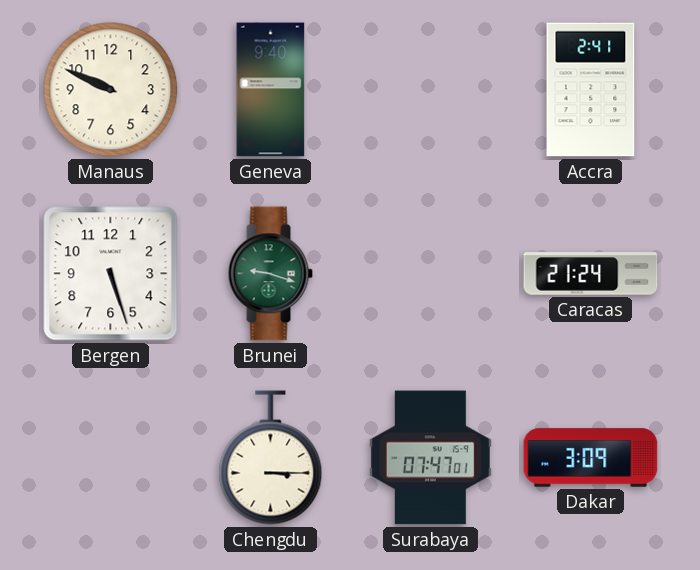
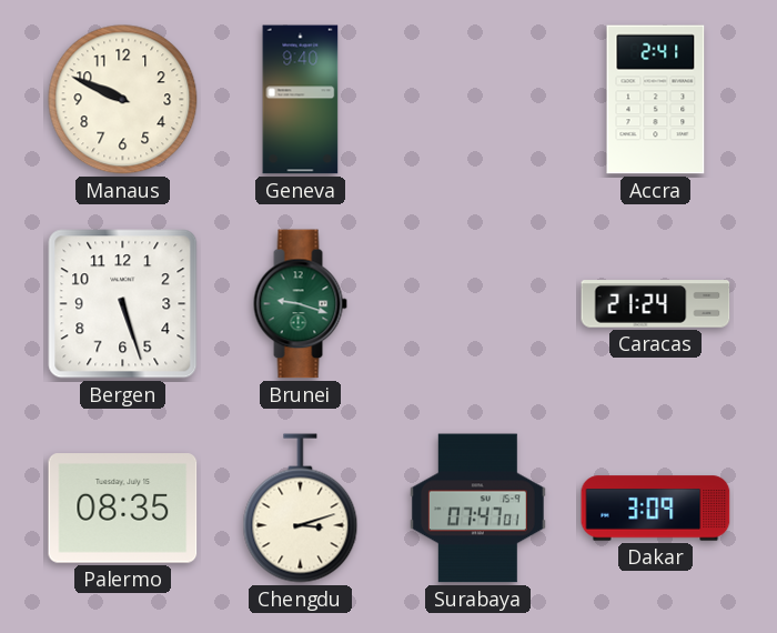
Palermo: none -> 08:35
Chengdu: 3:15 -> 3:12
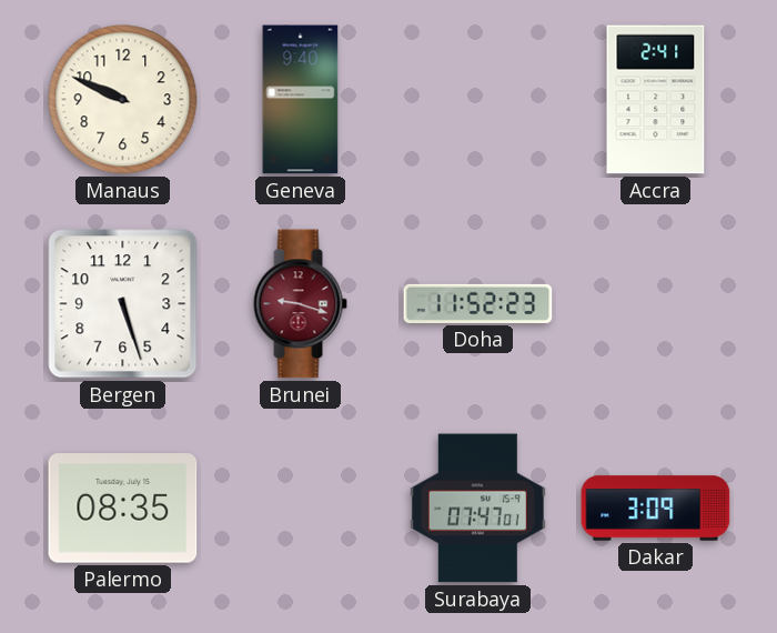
Brunei dial: green -> burgundy
Doha: none -> 11:52
Caracas: 21:24 -> none
Chengdu: 3:12 -> none
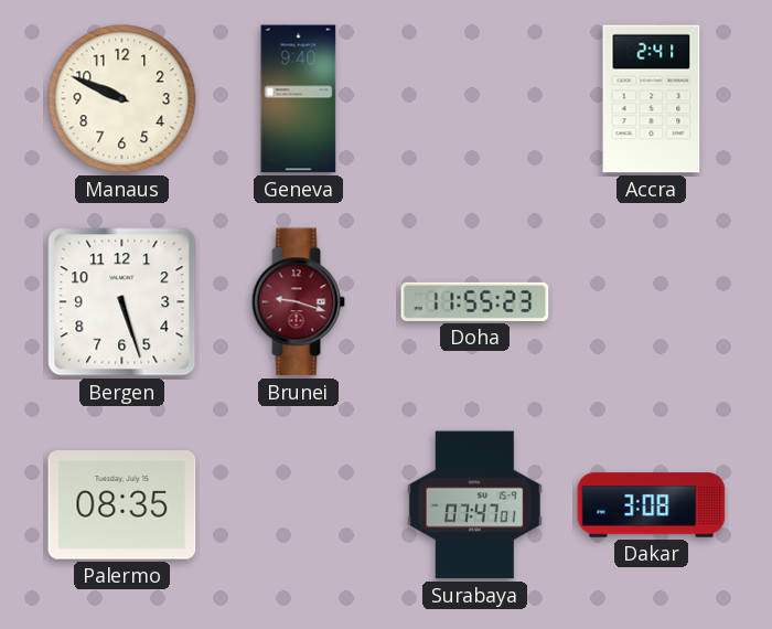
Doha: 11:52 -> 11:55
Dakar: 3:09 -> 3:08
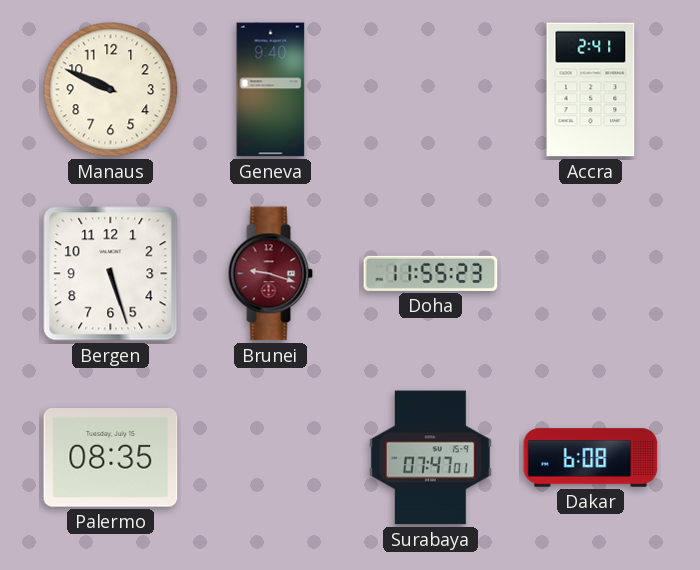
Dakar: 3:08 -> 6:08
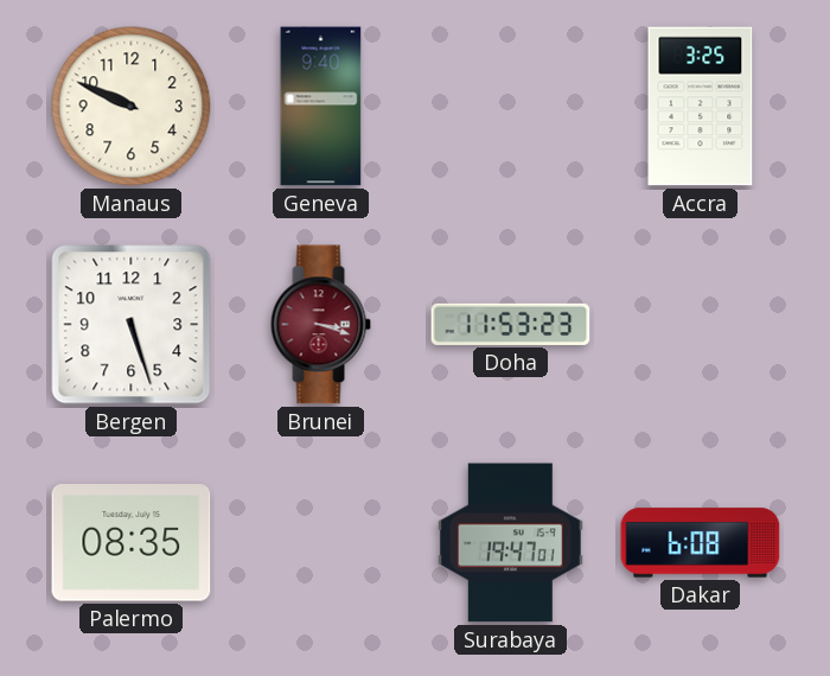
Accra: 2:41 -> 3:25
Brunei: 9:18 -> 3:18
Doha: 11:55 -> 11:53
Surabaya: 07:47 -> 19:47
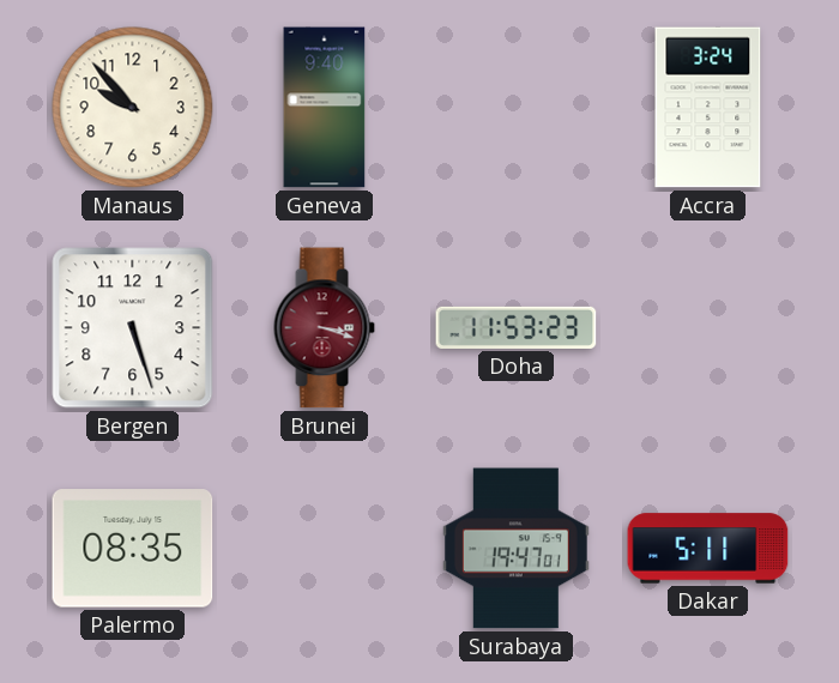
Manaus: 9:49 -> 9:53
Accra: 3:25 -> 3:24
Dakar: 6:08 -> 5:11
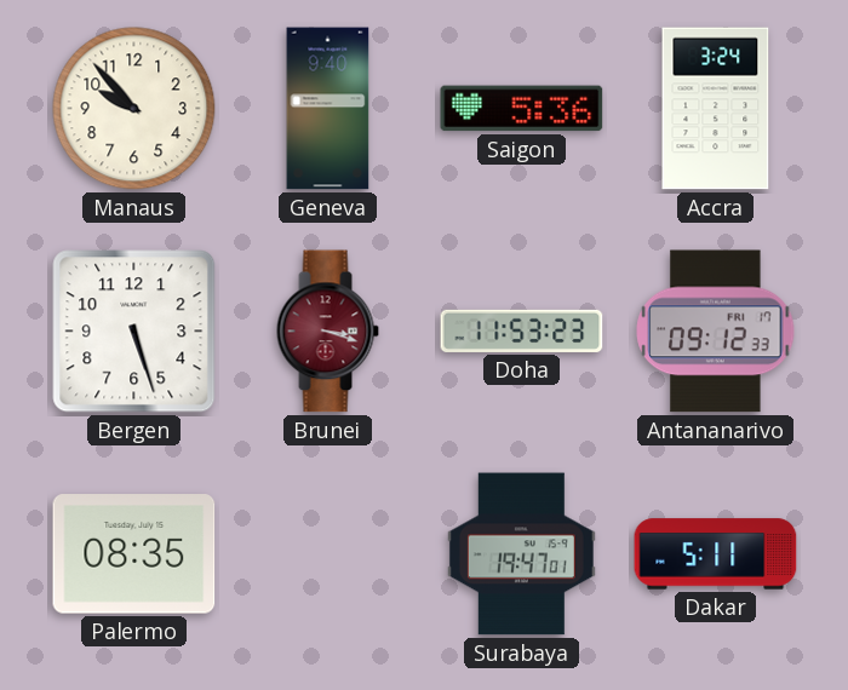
Saigon: none -> 5:36
Antananarivo: none -> 09:12
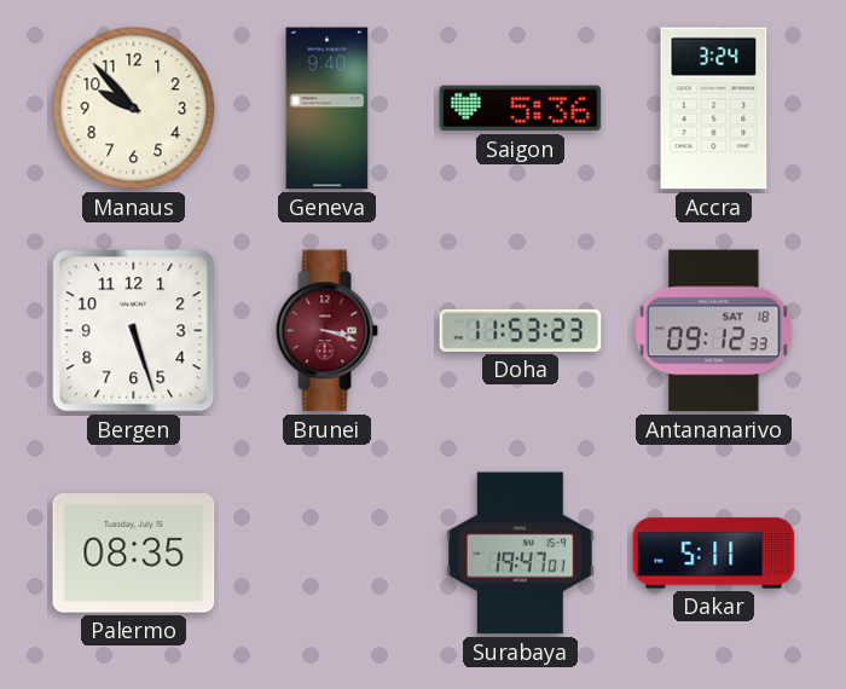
Antananarivo date: FRI 17 -> SAT 18
